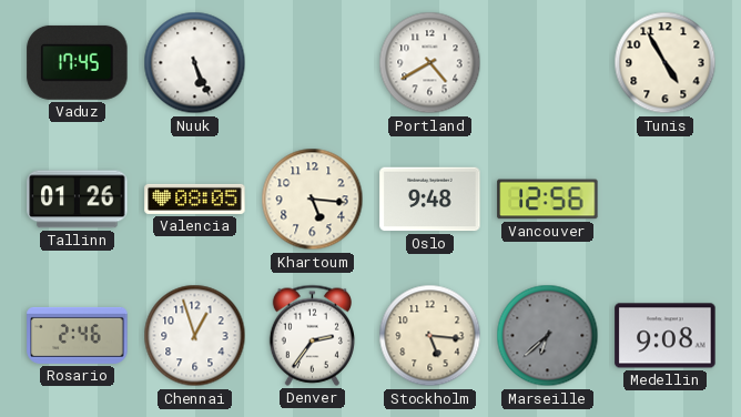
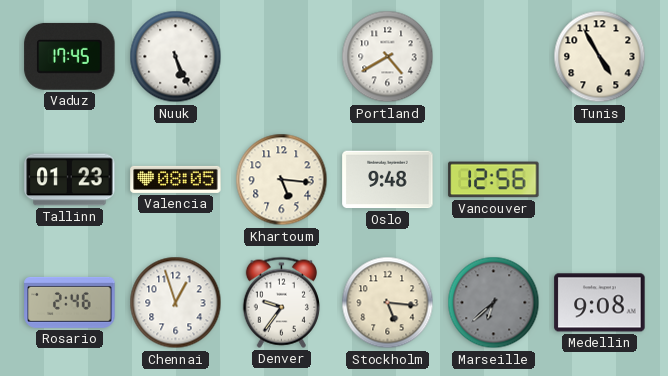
Tallinn: 01:26 -> 01:23
Denver: 2:36 -> 9:36
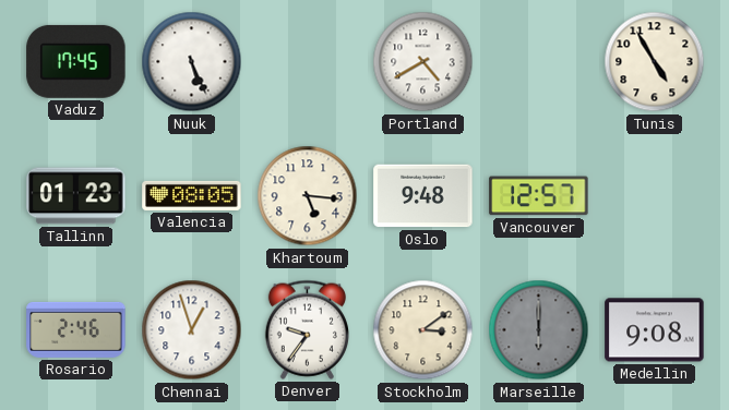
Vancouver: 12:56 -> 12:57
Stockholm: 5:16 -> 3:09
Marseille: 6:38 -> 6:00
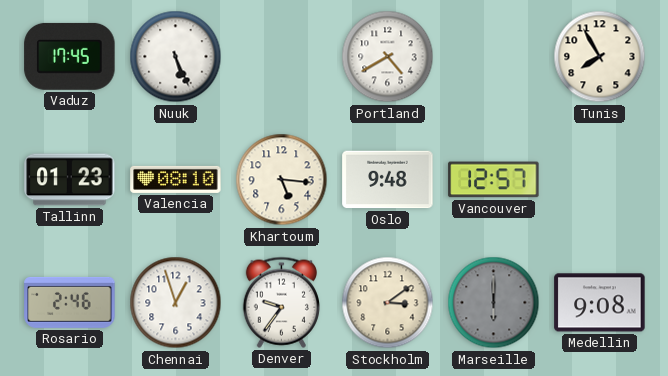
Tunis: 4:55 -> 7:55
Valencia: 08:05 -> 08:10
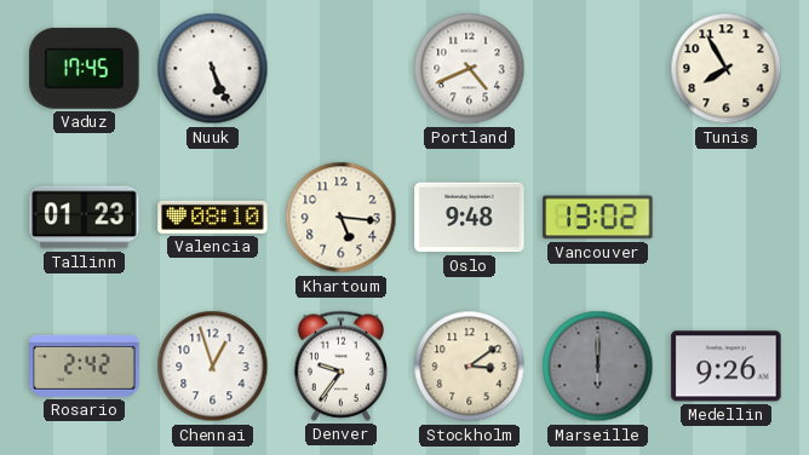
Portland: 4:40 -> 4:41
Vancouver: 12:57 -> 13:02
Rosario: 2:46 -> 2:42
Medellin: 9:08 -> 9:26
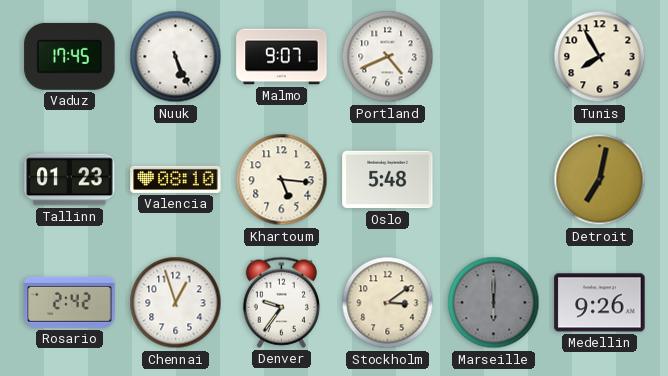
Malmo: none -> 9:07
Oslo: 9:48 -> 5:48
Vancouver: 13:02 -> none
Detroit: none -> 7:02
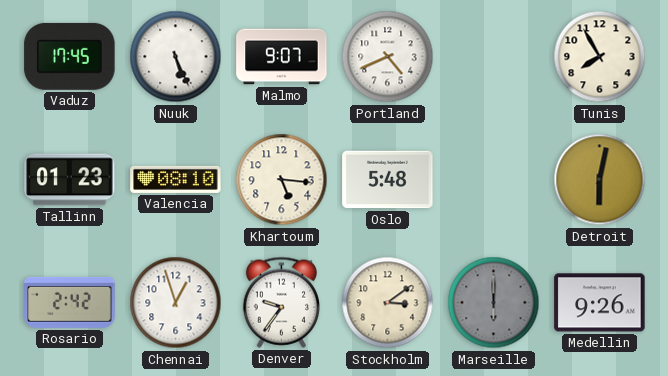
Detroit: 7:02 -> 6:02
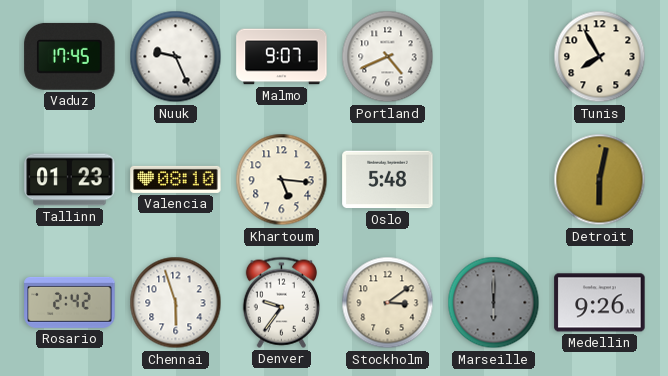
Nuuk: 5:26 -> 9:26
Chennai: 12:57 -> 5:57
